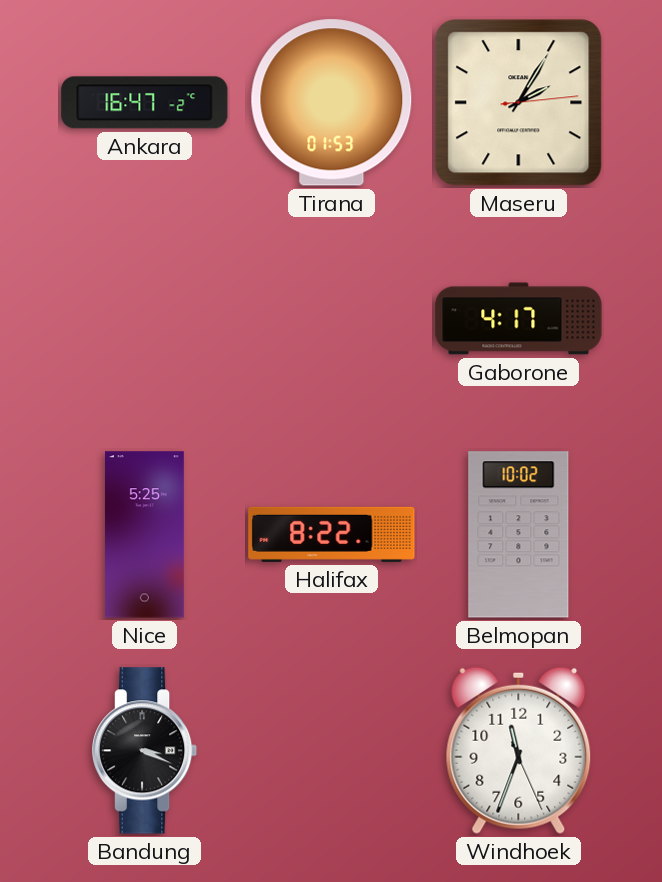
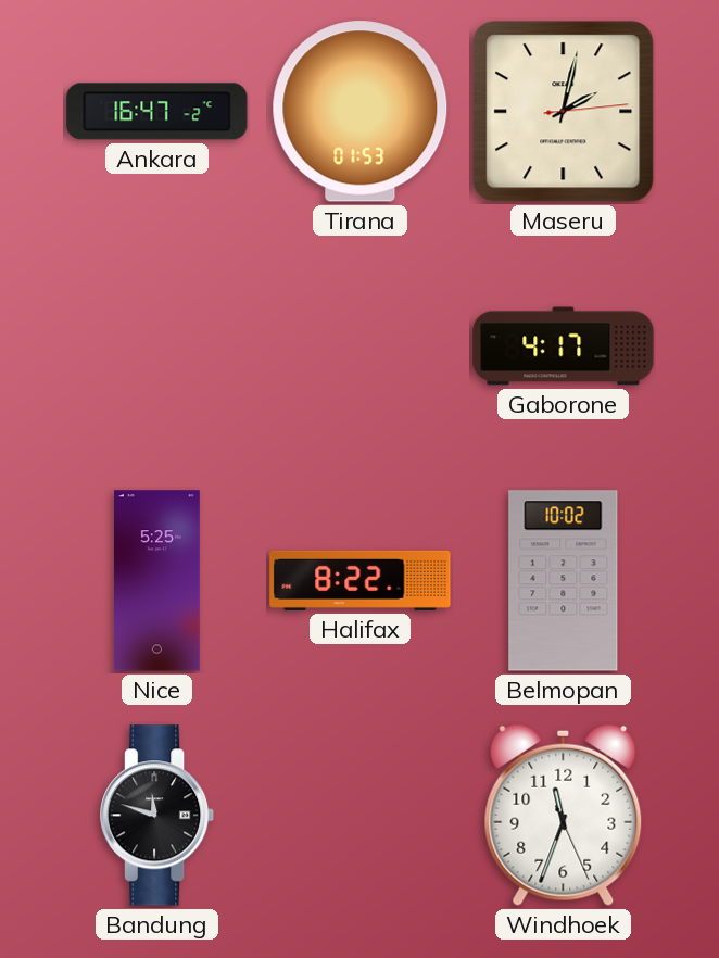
Maseru: 2:05 -> 2:02
Bandung: 3:19 -> 11:48
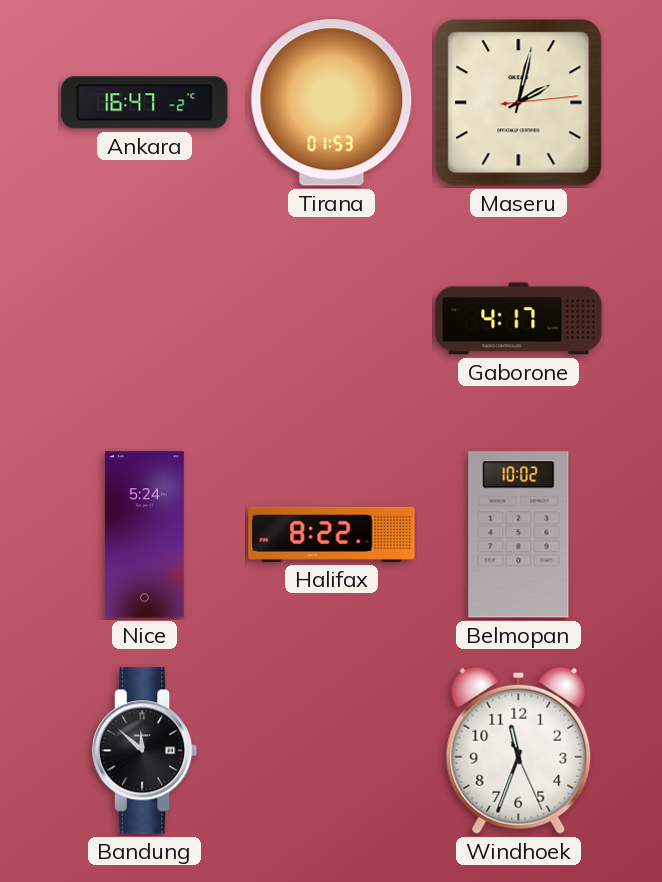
Nice: 5:25 -> 5:24
Bandung: 11:48 -> 11:52
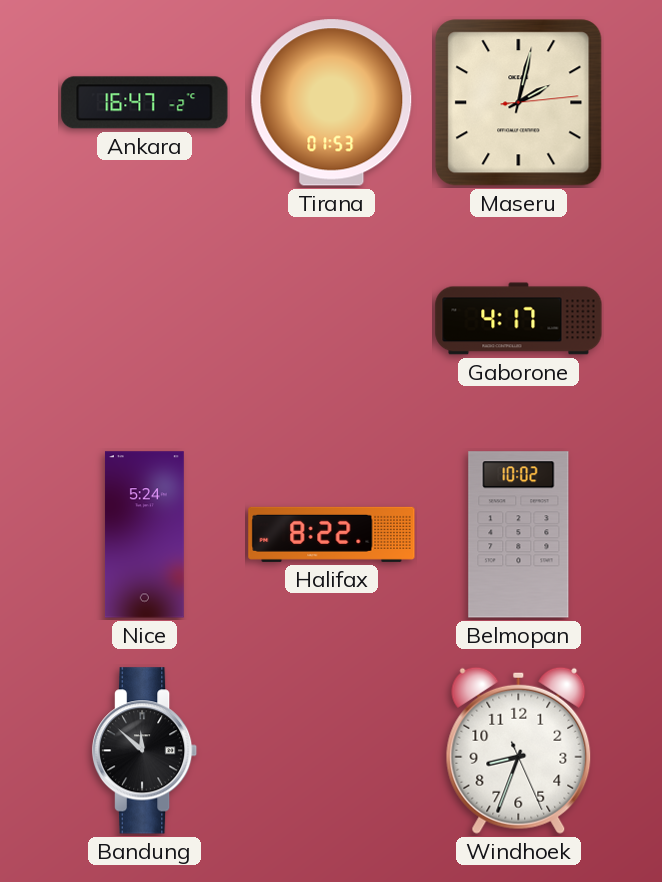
Windhoek: 11:33 -> 8:33
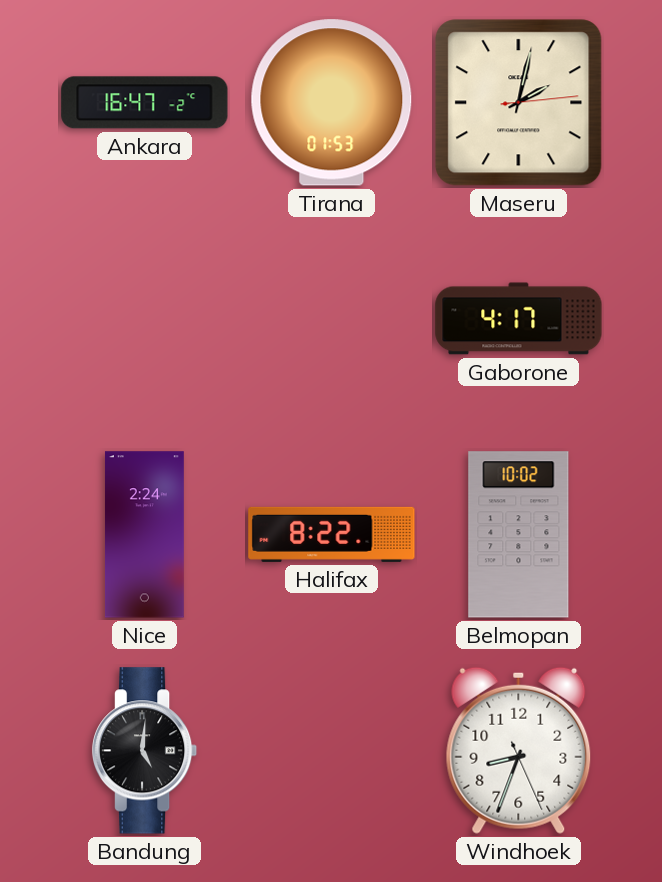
Nice: 5:24 -> 2:24
Bandung: 11:52 -> 5:01
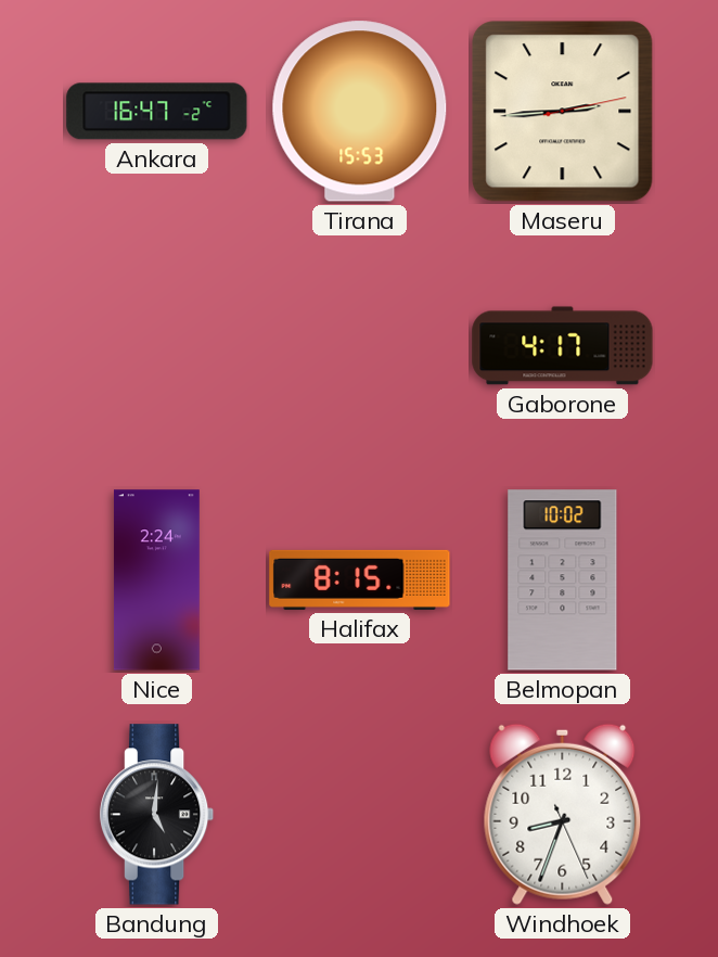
Tirana: 01:53 -> 15:53
Maseru: 2:02 -> 2:44
Halifax: 8:22 -> 8:15
